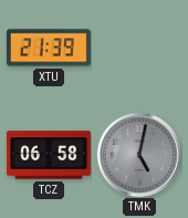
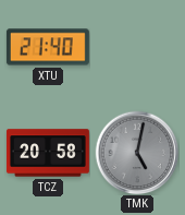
XTU: 21:39 -> 21:40
TCZ: 06:58 -> 20:58
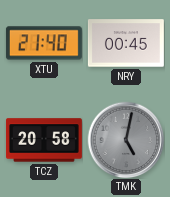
NRY: none -> 00:45
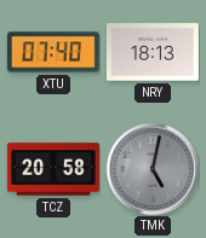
XTU: 21:40 -> 07:40
NRY: 00:45 -> 18:13
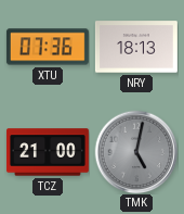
XTU: 07:40 -> 07:36
TCZ: 20:58 -> 21:00
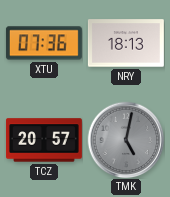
TCZ: 21:00 -> 20:57
